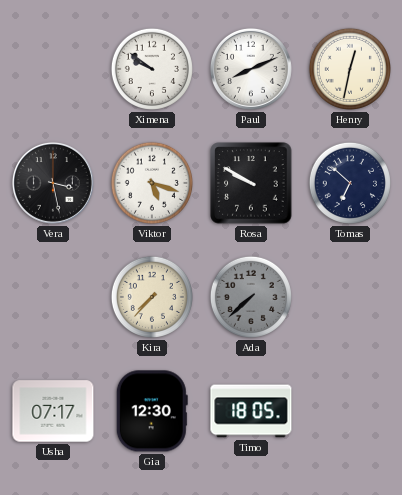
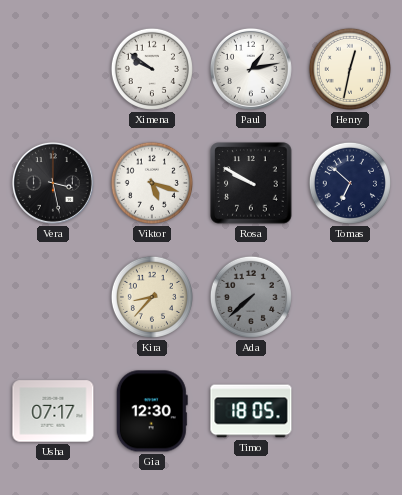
Paul: 8:11 -> 1:13
Kira: 7:37 -> 8:37
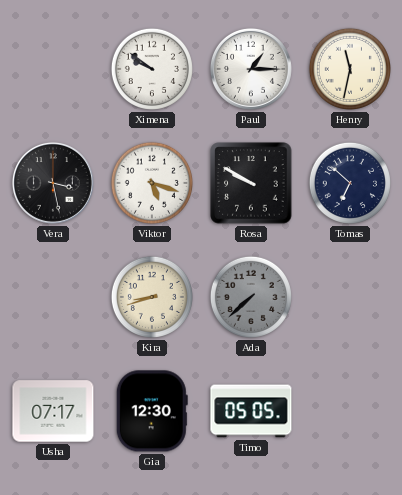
Paul: 1:13 -> 1:15
Henry: 12:32 -> 11:32
Kira: 8:37 -> 8:42
Timo: 18:05 -> 05:05
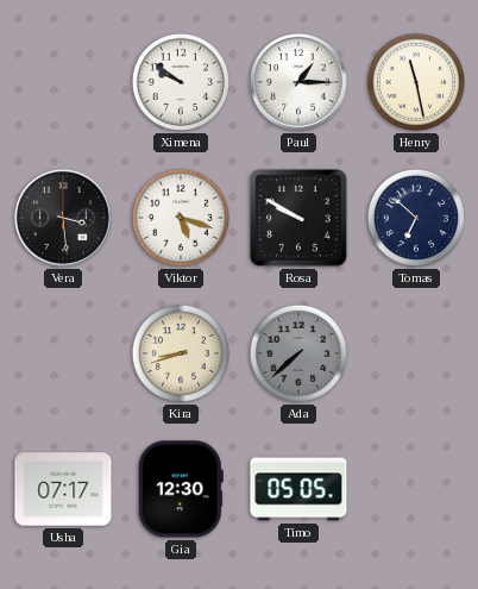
Henry: 11:32 -> 11:28
Vera: 3:28 -> 3:29
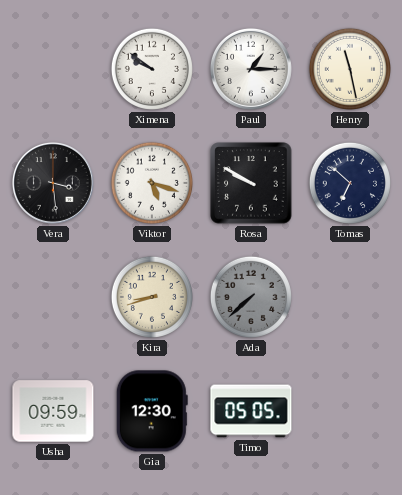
Usha: 07:17 -> 09:59
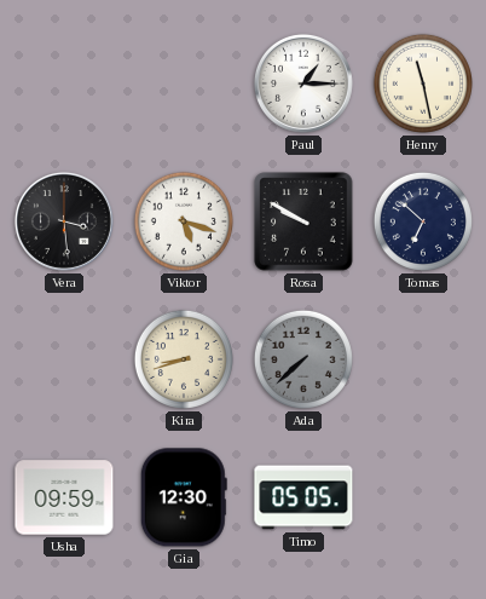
Ximena: 9:51 -> none
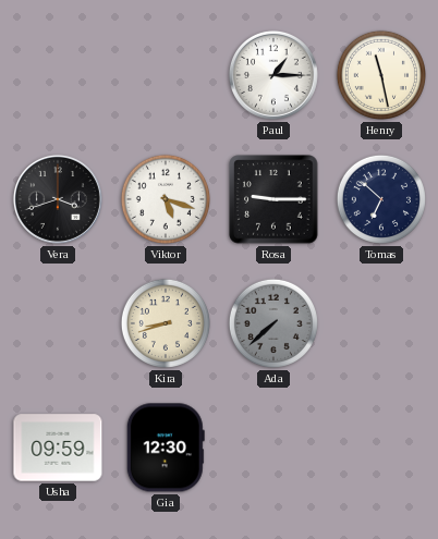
Vera: 3:29 -> 3:42
Rosa: 9:50 -> 9:15
Timo: 05:05 -> none
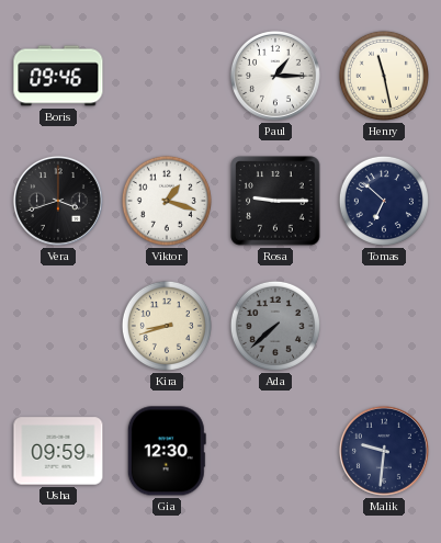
Boris: none -> 09:46
Viktor: 5:18 -> 1:18
Malik: none -> 9:31
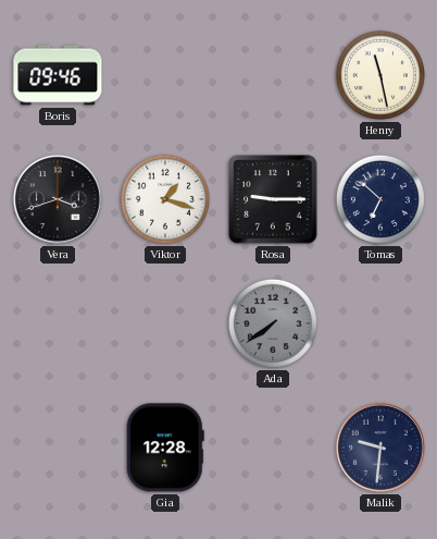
Paul: 1:15 -> none
Kira: 8:42 -> none
Ada: 7:38 -> 7:39
Usha: 09:59 -> none
Gia: 12:30 -> 12:28
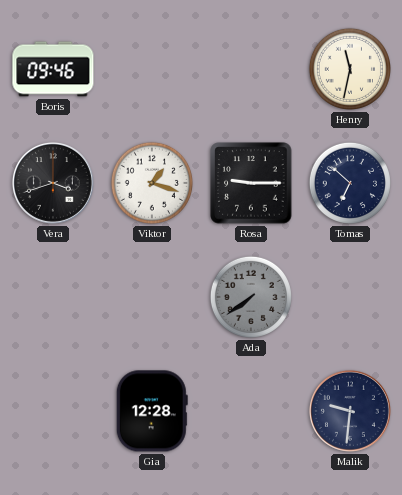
Henry: 11:28 -> 11:32
